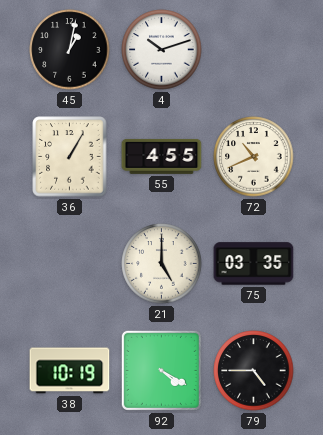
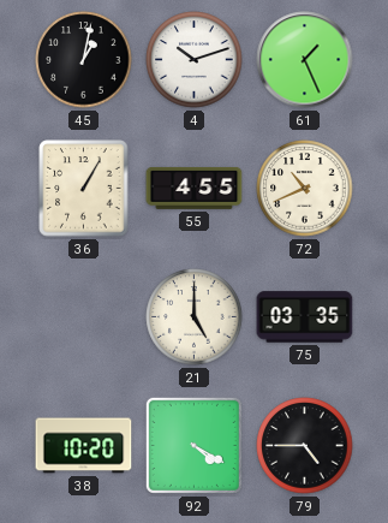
61: none -> 1:26
38: 10:19 -> 10:20
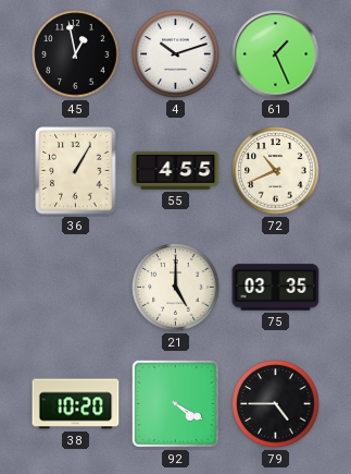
45: 1:02 -> 12:58
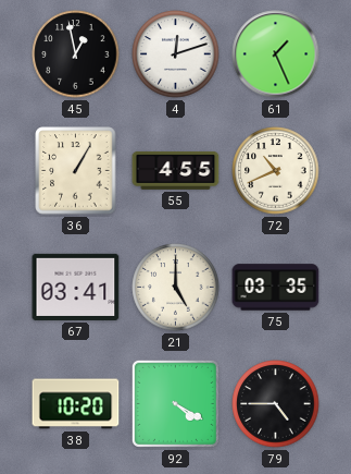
4: 10:12 -> 12:12
67: none -> 03:41
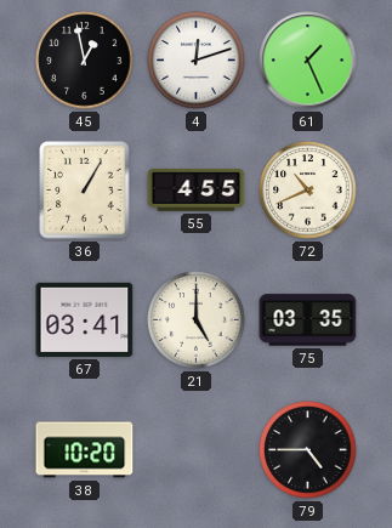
92: 4:20 -> none
